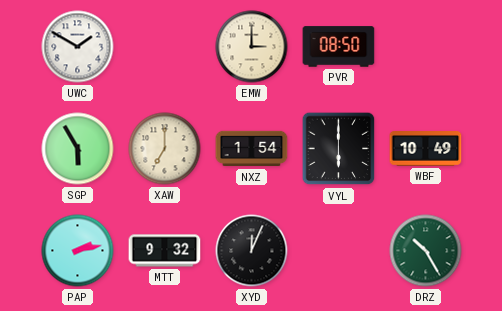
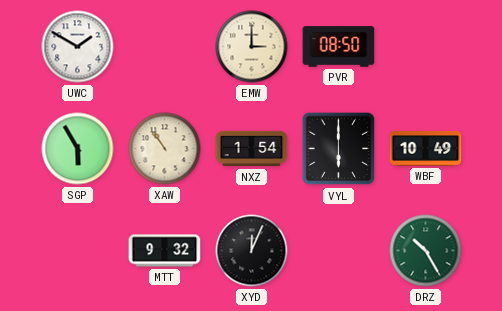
XAW: 7:00 -> 10:54
PAP: 2:13 -> none
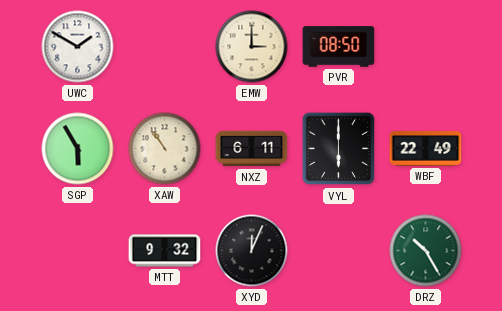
NXZ: 1:54 -> 6:11
WBF: 10:49 -> 22:49
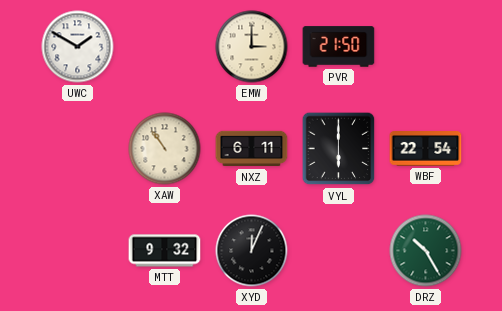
PVR: 08:50 -> 21:50
SGP: 5:55 -> none
WBF: 22:49 -> 22:54
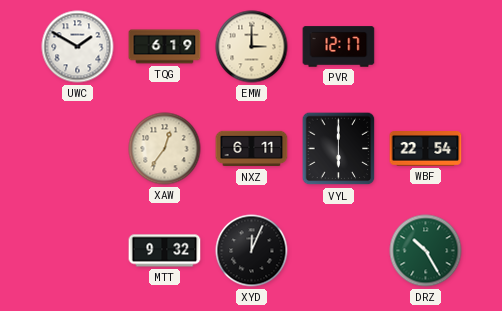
TQG: none -> 6:19
PVR: 21:50 -> 12:17
XAW: 10:54 -> 12:36
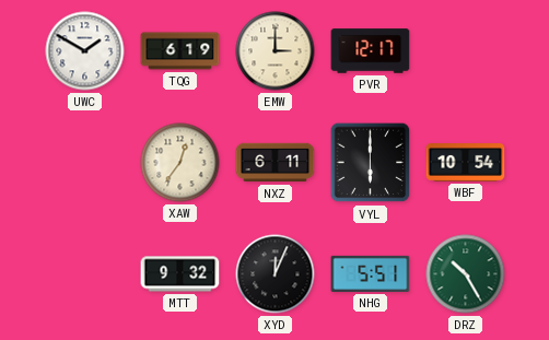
WBF: 22:54 -> 10:54
NHG: none -> 5:51
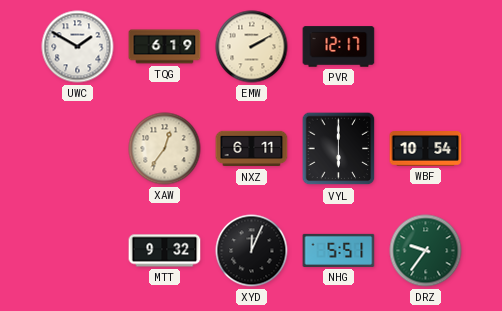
EMW: 3:00 -> 2:10
DRZ: 10:25 -> 9:36
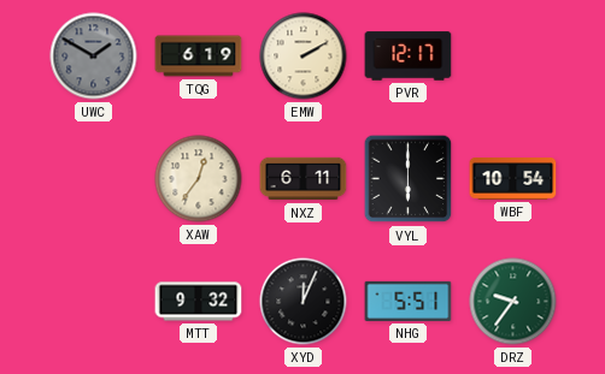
UWC dial: white -> grey
